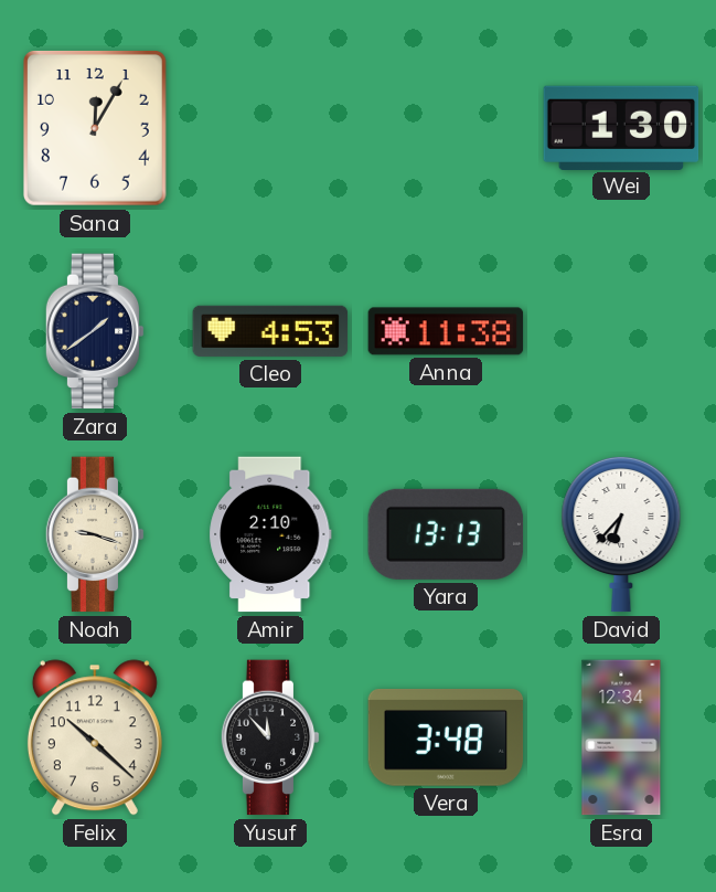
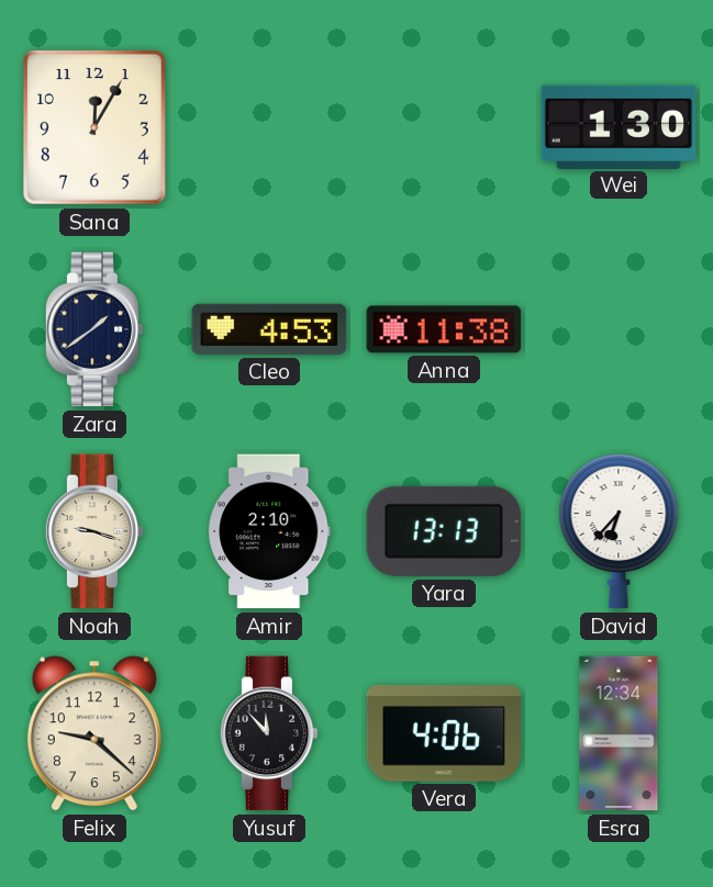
Felix: 10:22 -> 9:22
Vera: 3:48 -> 4:06
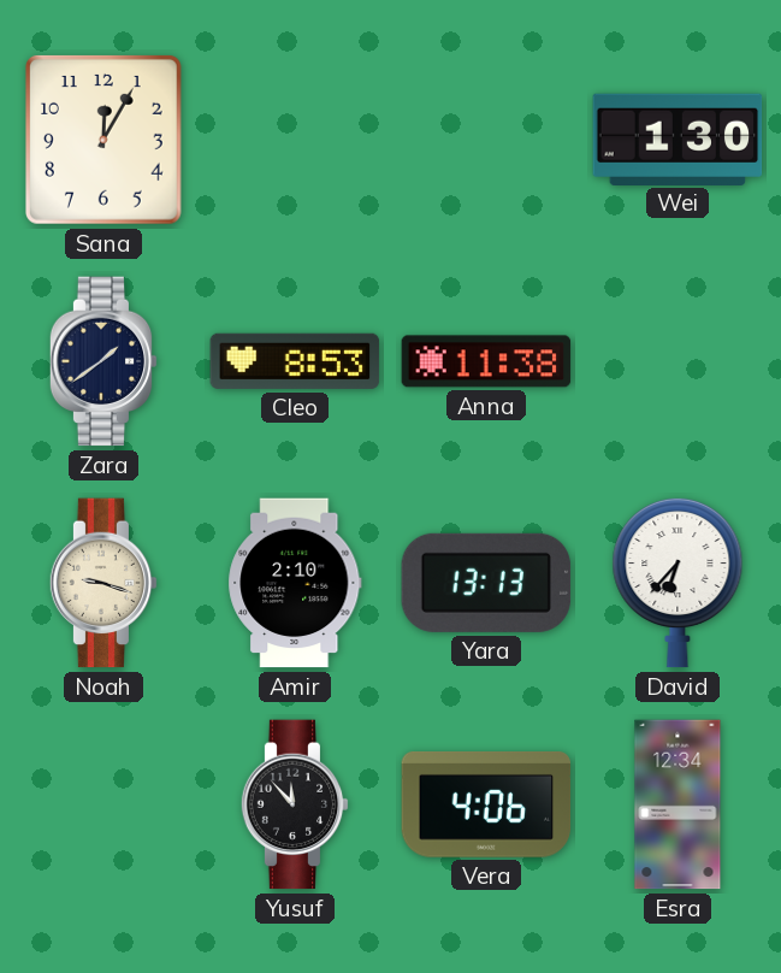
Cleo: 4:53 -> 8:53
Felix: 9:22 -> none
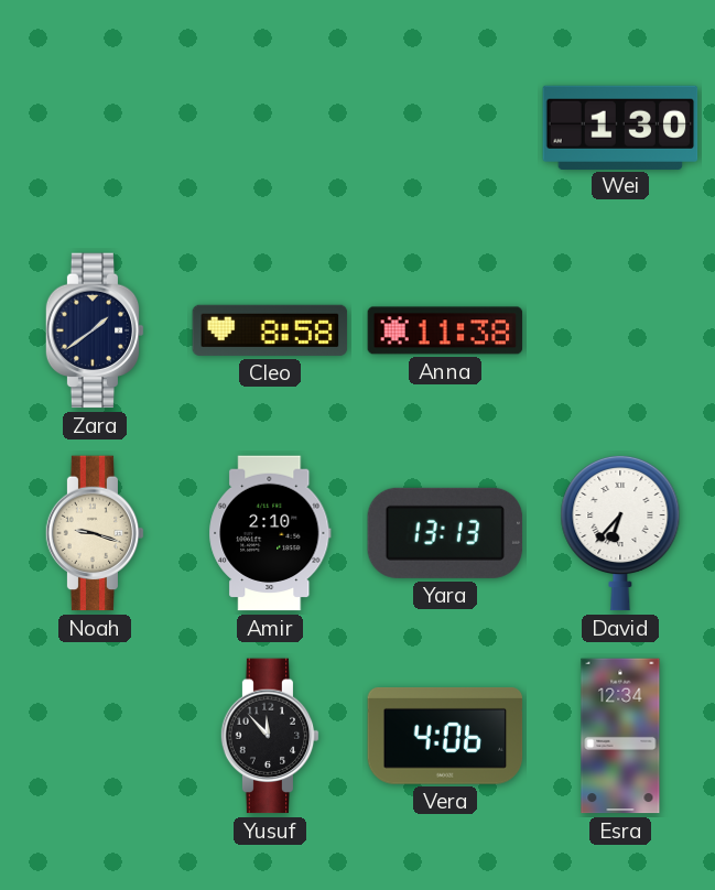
Sana: 12:05 -> none
Cleo: 8:53 -> 8:58
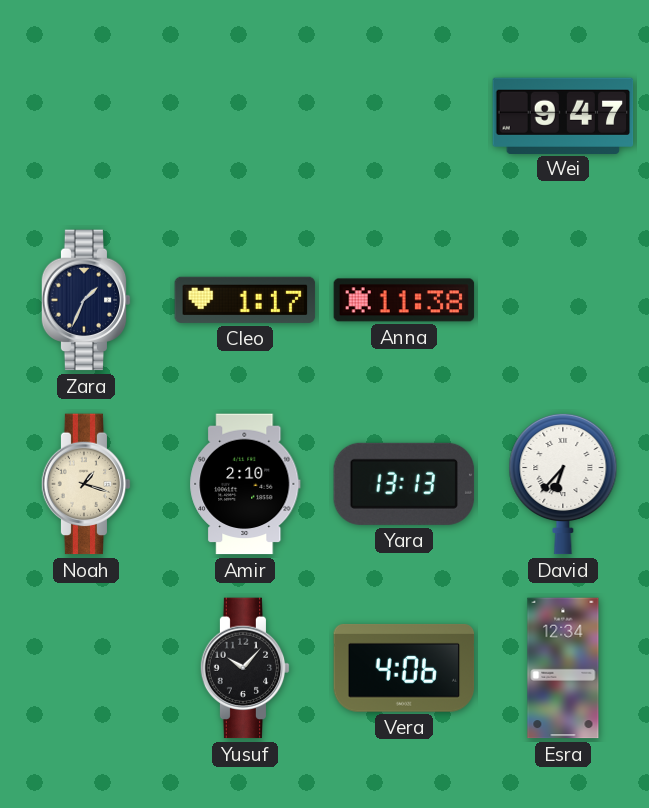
Wei: 1:30 -> 9:47
Zara: 1:39 -> 1:34
Cleo: 8:58 -> 1:17
Noah: 9:18 -> 1:18
Yusuf: 11:53 -> 10:07
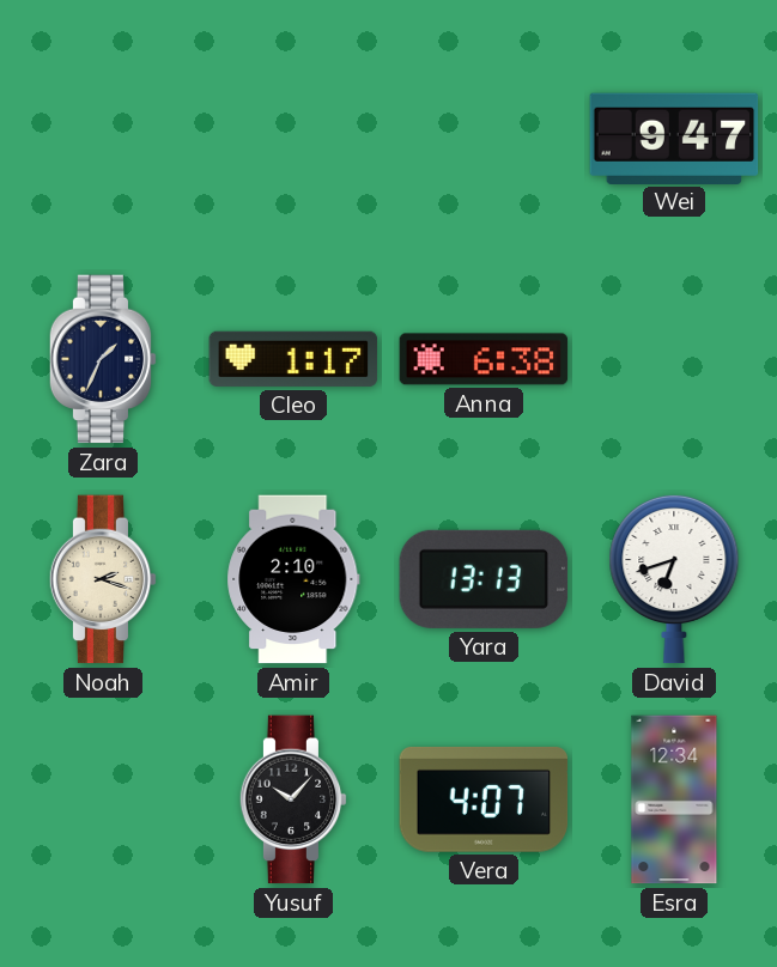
Anna: 11:38 -> 6:38
Noah: 1:18 -> 2:18
David: 6:37 -> 6:42
Vera: 4:06 -> 4:07
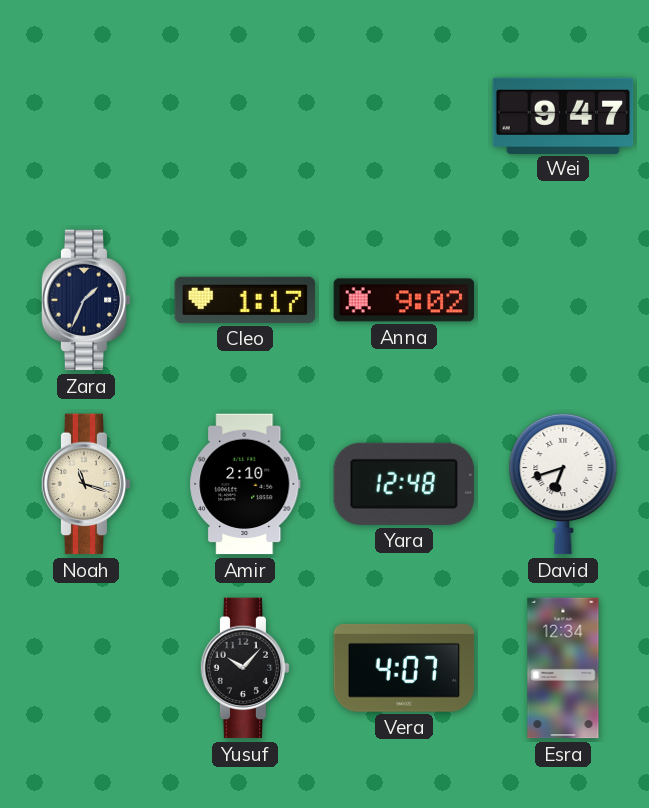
Anna: 6:38 -> 9:02
Noah: 2:18 -> 11:18
Yara: 13:13 -> 12:48
